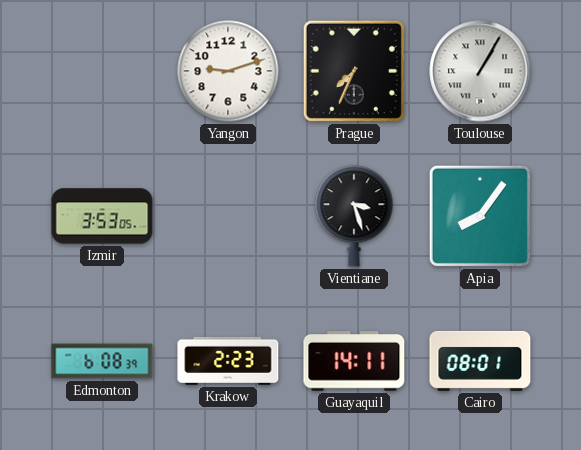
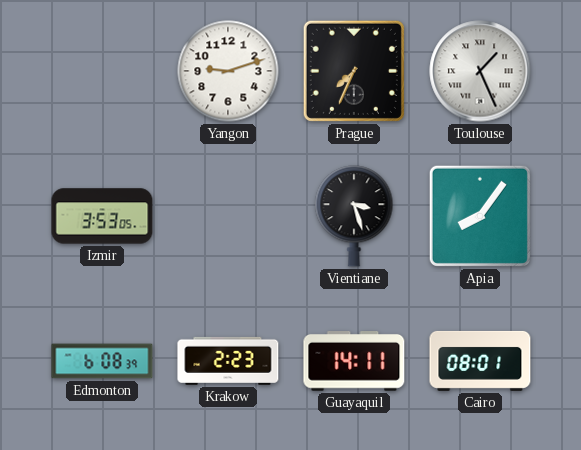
Toulouse: 1:05 -> 1:26
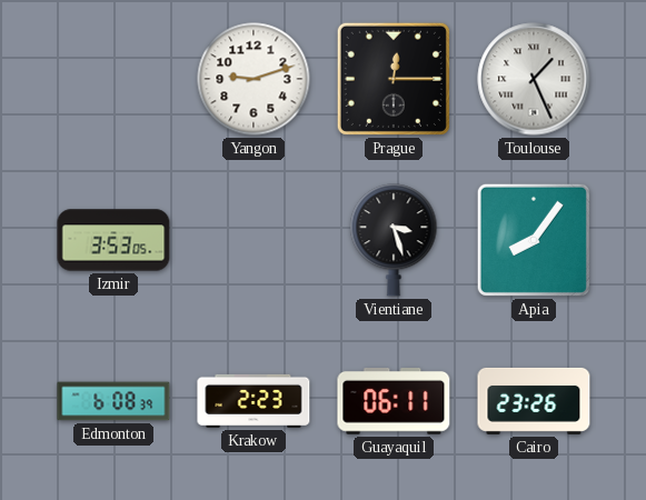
Prague: 7:34 -> 12:15
Guayaquil: 14:11 -> 06:11
Cairo: 08:01 -> 23:26
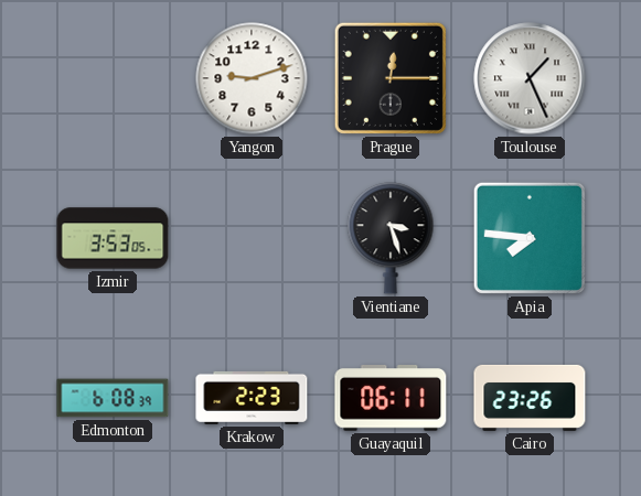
Apia: 8:06 -> 7:46
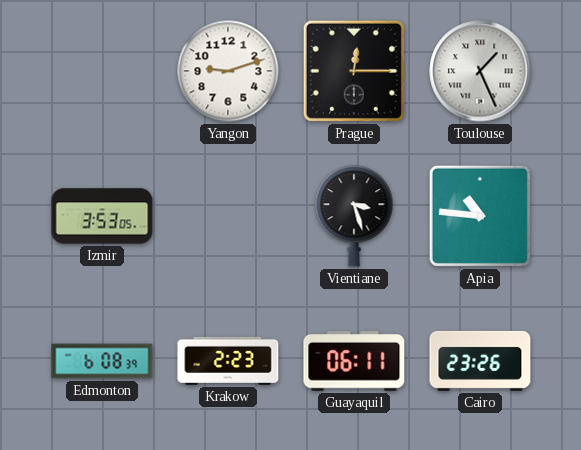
Apia: 7:46 -> 10:46
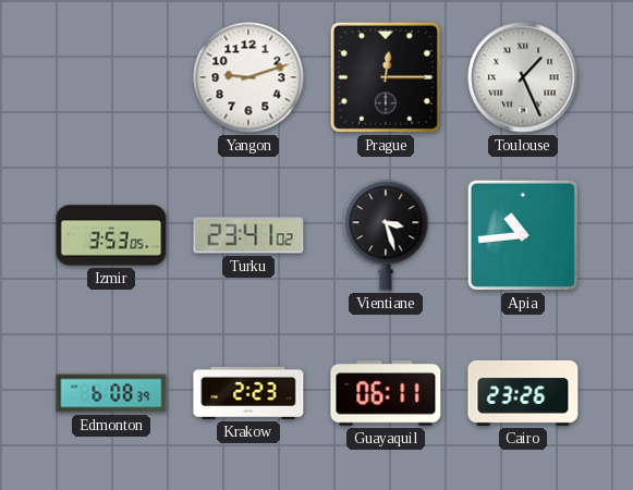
Turku: none -> 23:41
Apia: 10:46 -> 10:44
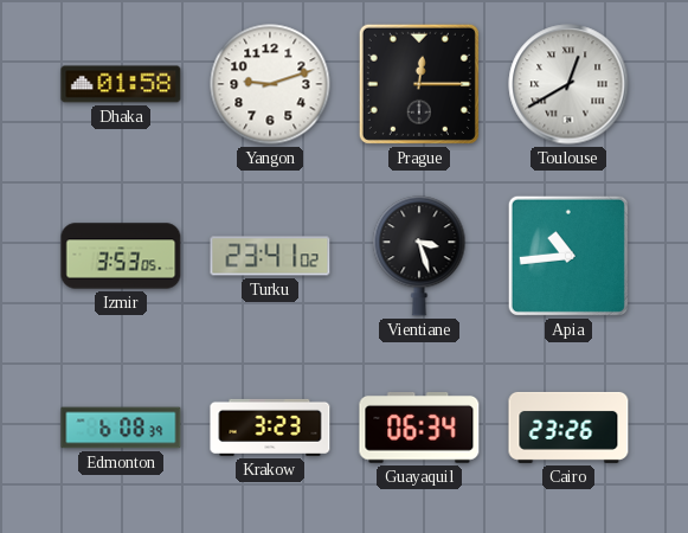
Dhaka: none -> 01:58
Toulouse: 1:26 -> 12:40
Krakow: 2:23 -> 3:23
Guayaquil: 06:11 -> 06:34
